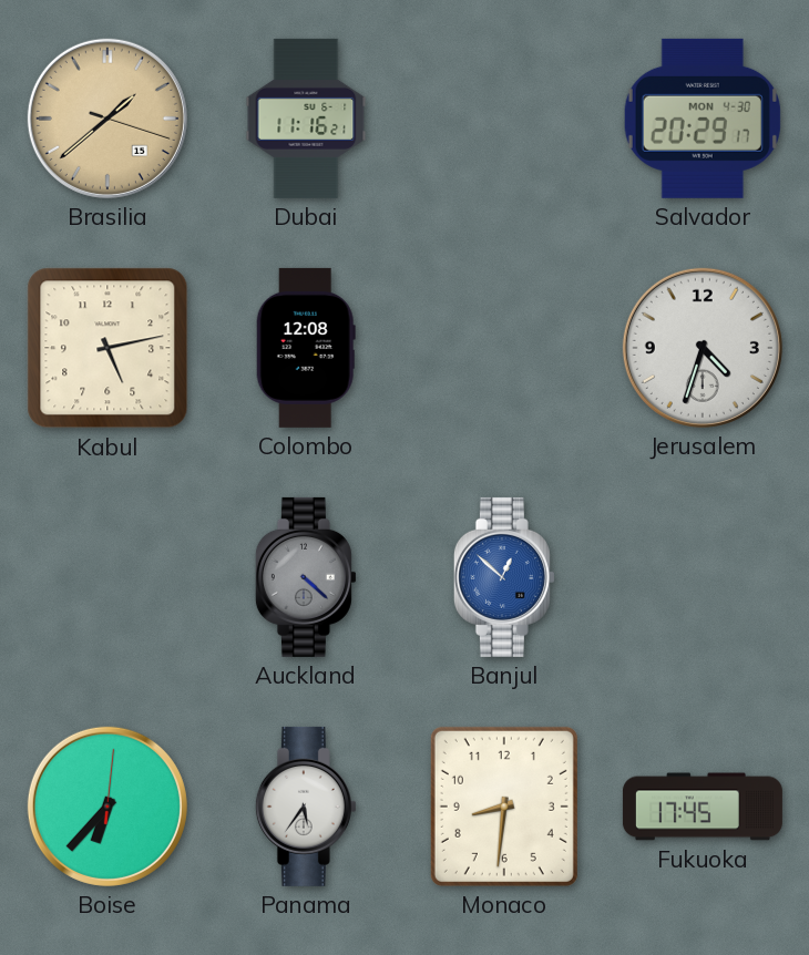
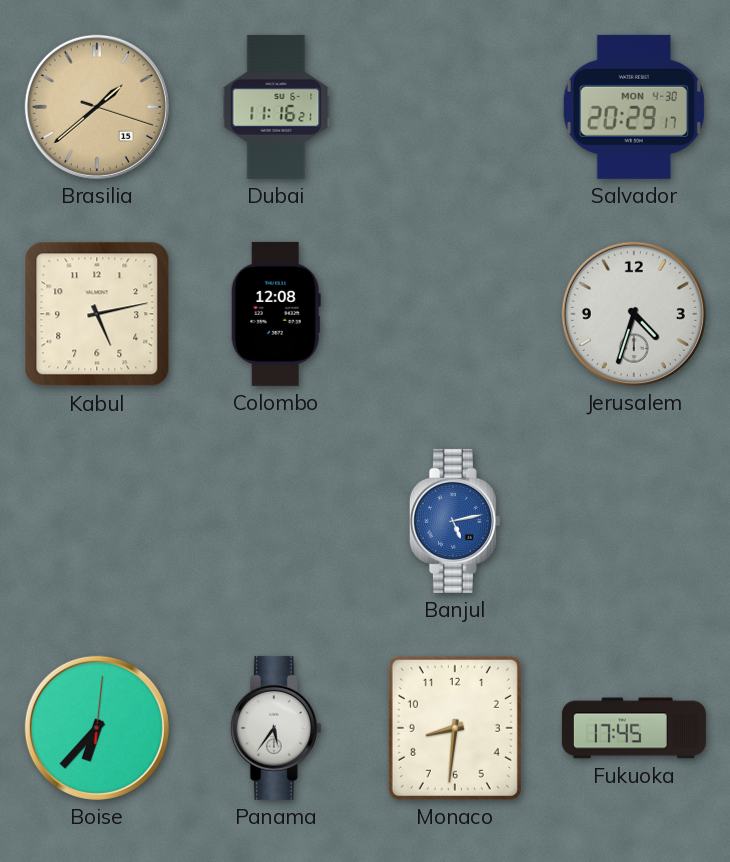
Auckland: 4:22 -> none
Banjul: 12:52 -> 5:13
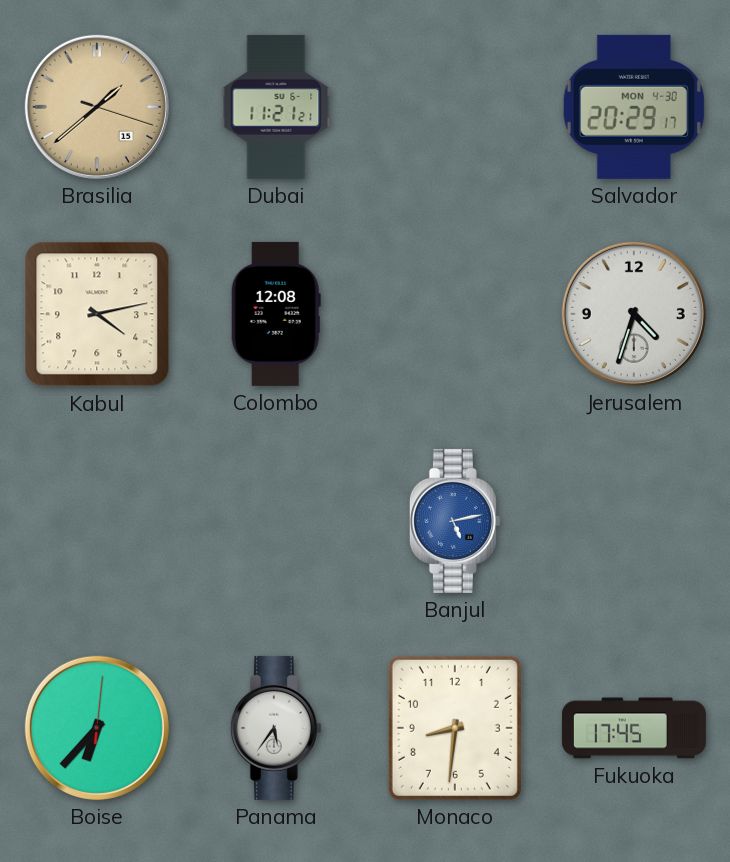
Dubai: 11:16 -> 11:21
Kabul: 5:13 -> 4:13
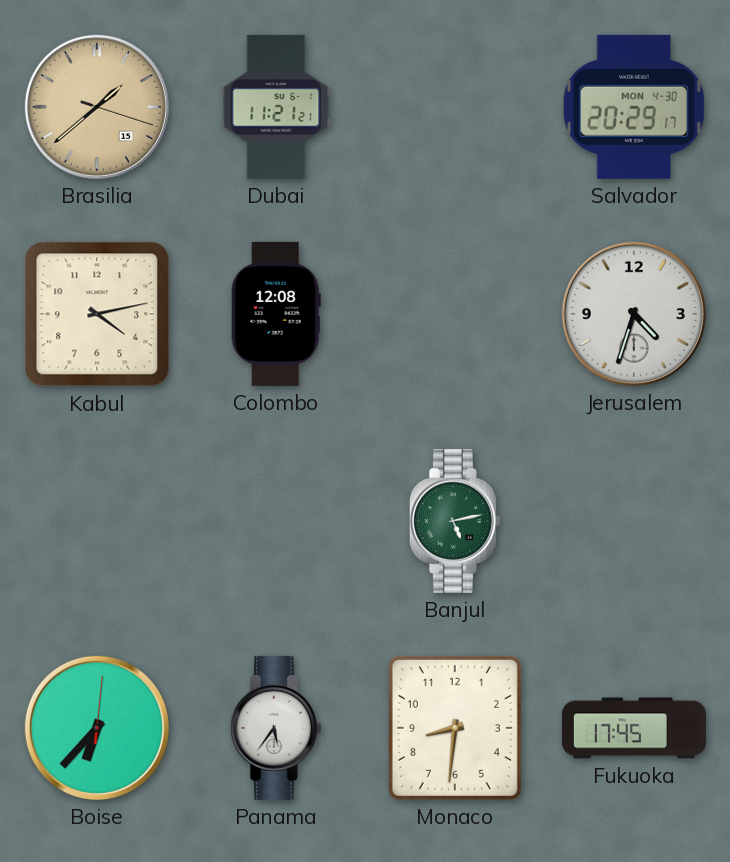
Banjul dial: blue -> green
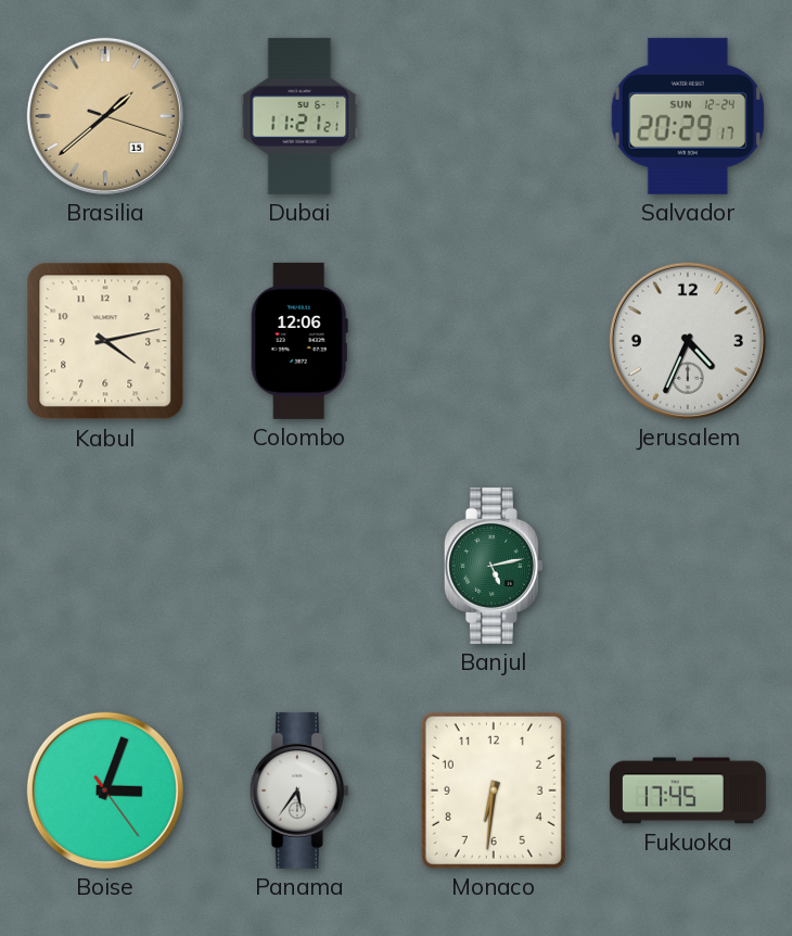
Salvador date: MON 4-30 -> SUN 12-24
Colombo: 12:08 -> 12:06
Jerusalem: 4:33 -> 4:34
Boise: 6:37 -> 3:03
Monaco: 8:31 -> 6:31
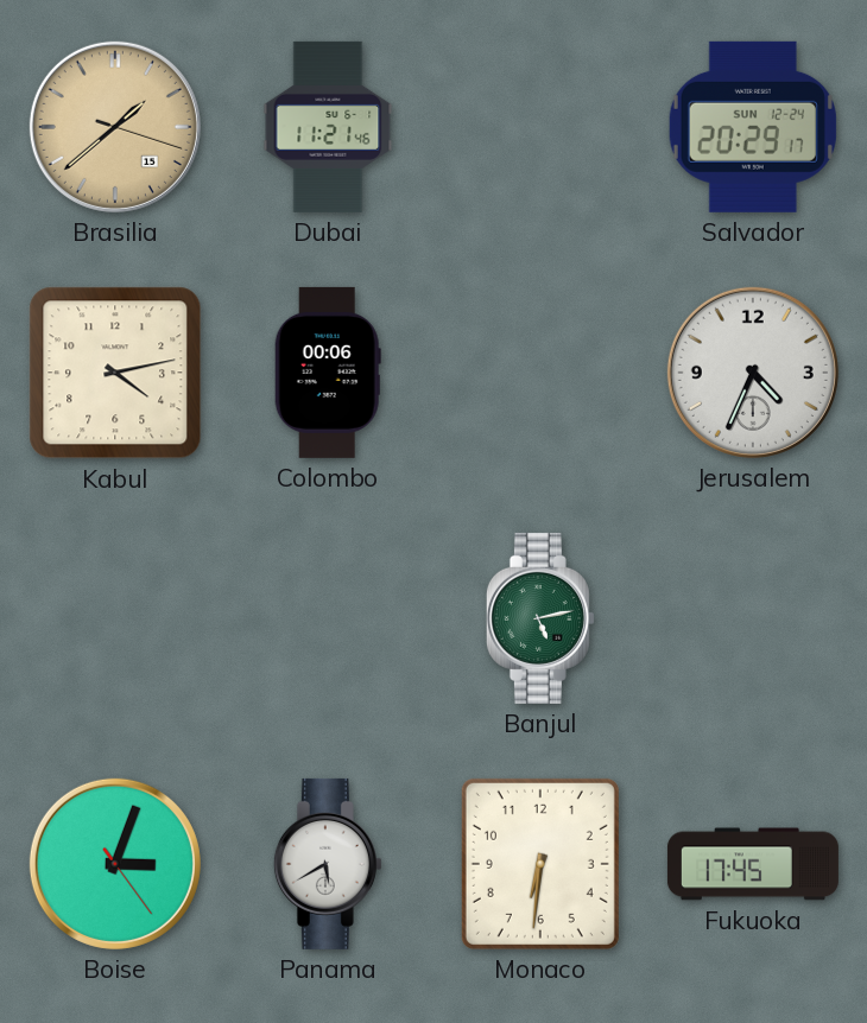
Dubai: 11:21:21 -> 11:21:46
Colombo: 12:06 -> 00:06
Panama: 5:36 -> 5:40
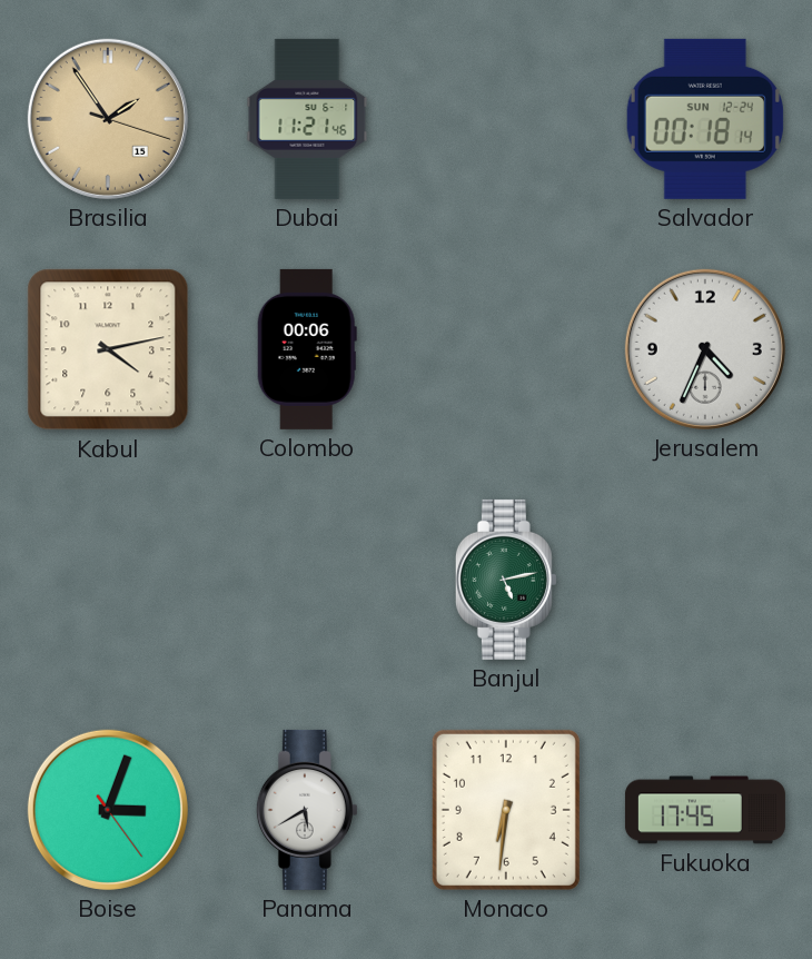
Brasilia: 1:38 -> 1:54
Salvador: 20:29 -> 00:18
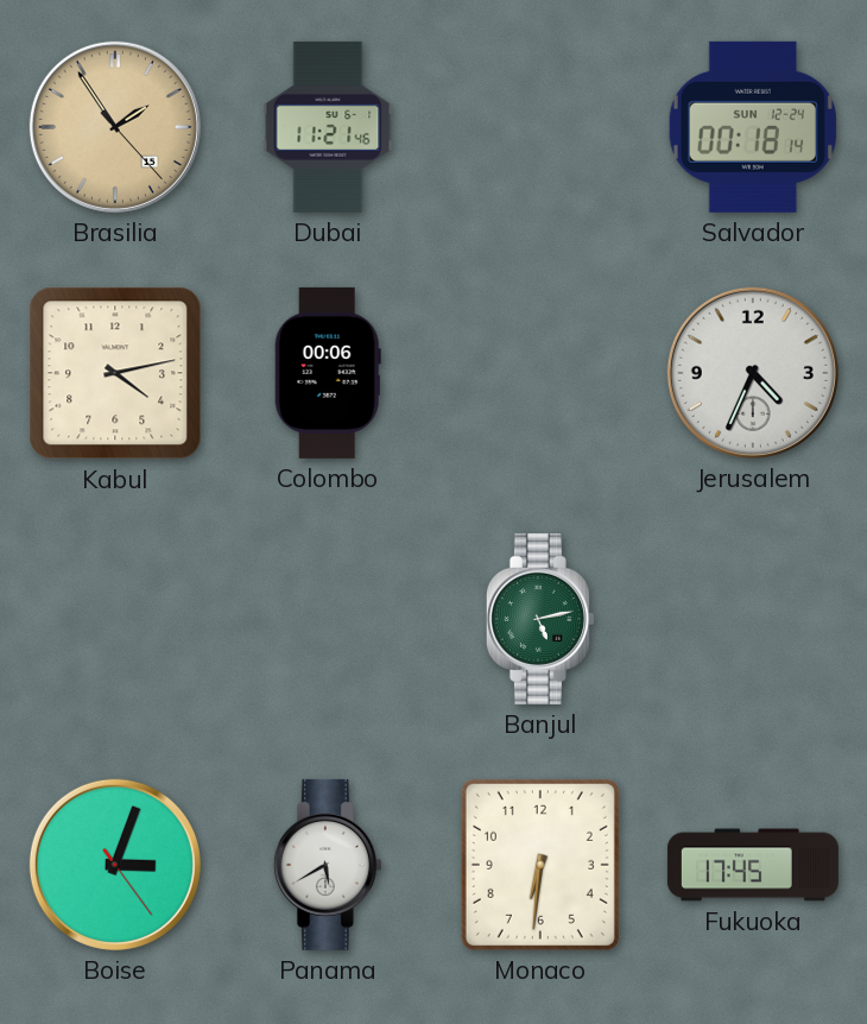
Brasilia: 1:54:18 -> 1:54:23
